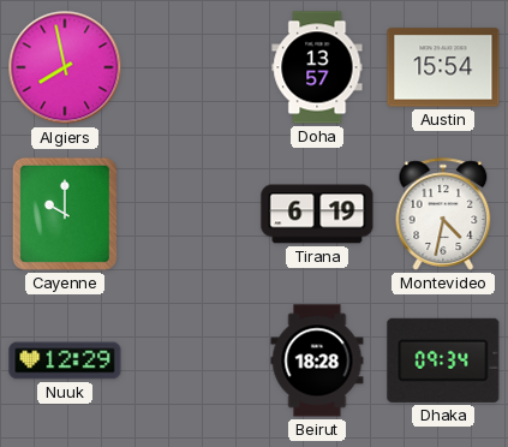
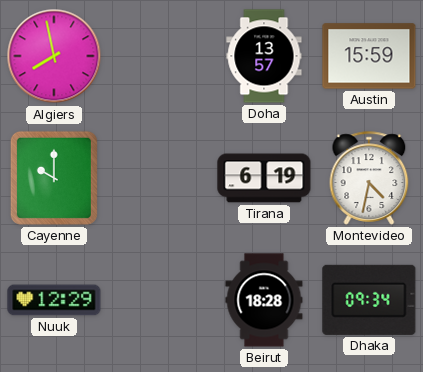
Austin: 15:54 -> 15:59
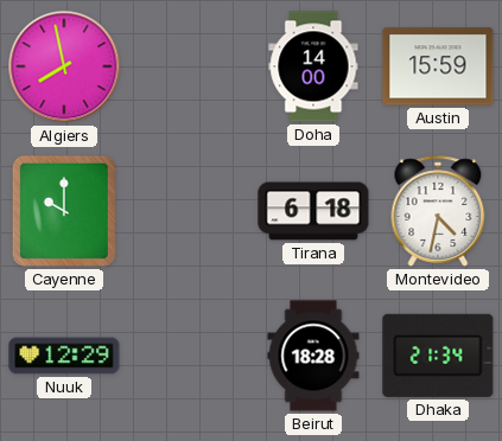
Doha: 13:57 -> 14:00
Tirana: 6:19 -> 6:18
Dhaka: 09:34 -> 21:34
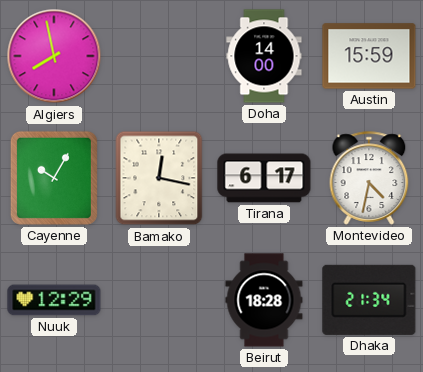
Cayenne: 10:00 -> 10:05
Bamako: none -> 12:17
Tirana: 6:18 -> 6:17
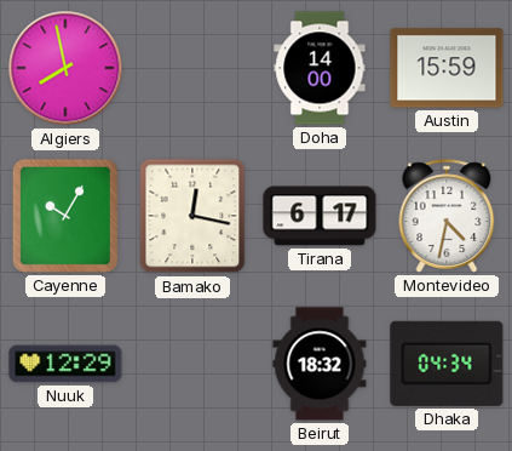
Beirut: 18:28 -> 18:32
Dhaka: 21:34 -> 04:34
